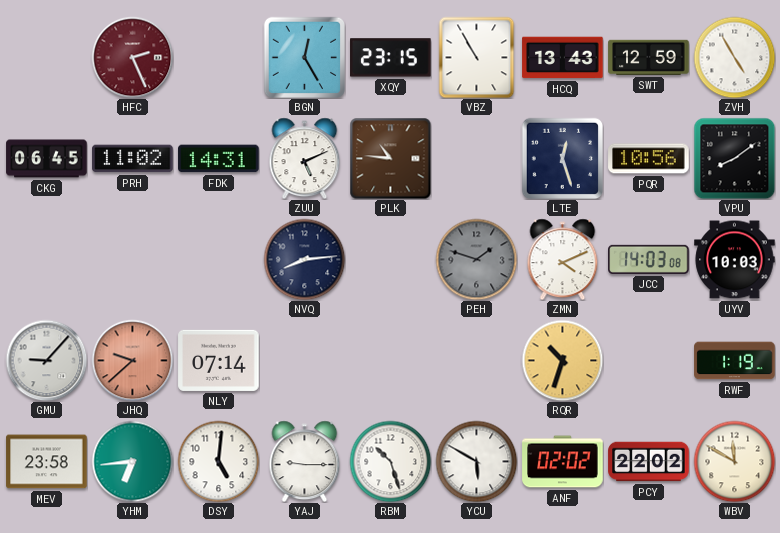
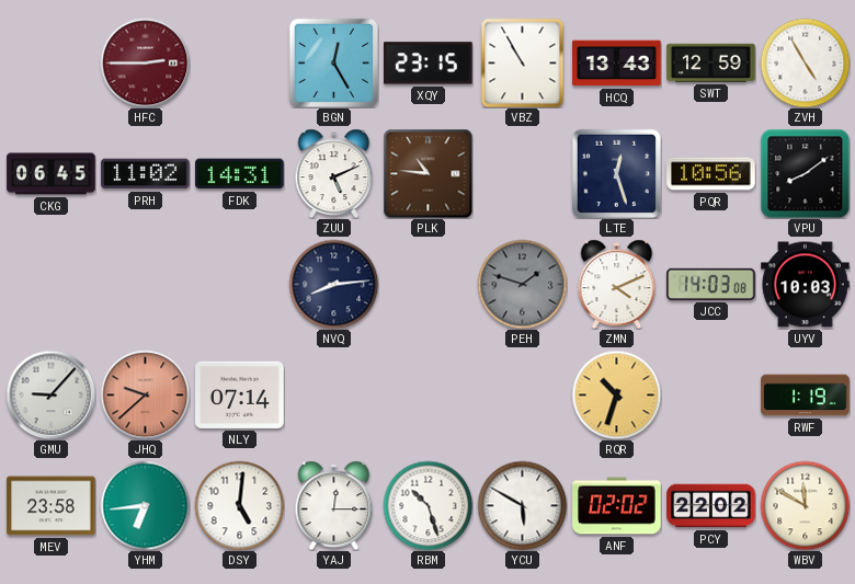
HFC: 2:26 -> 2:45
YAJ: 9:15 -> 12:15
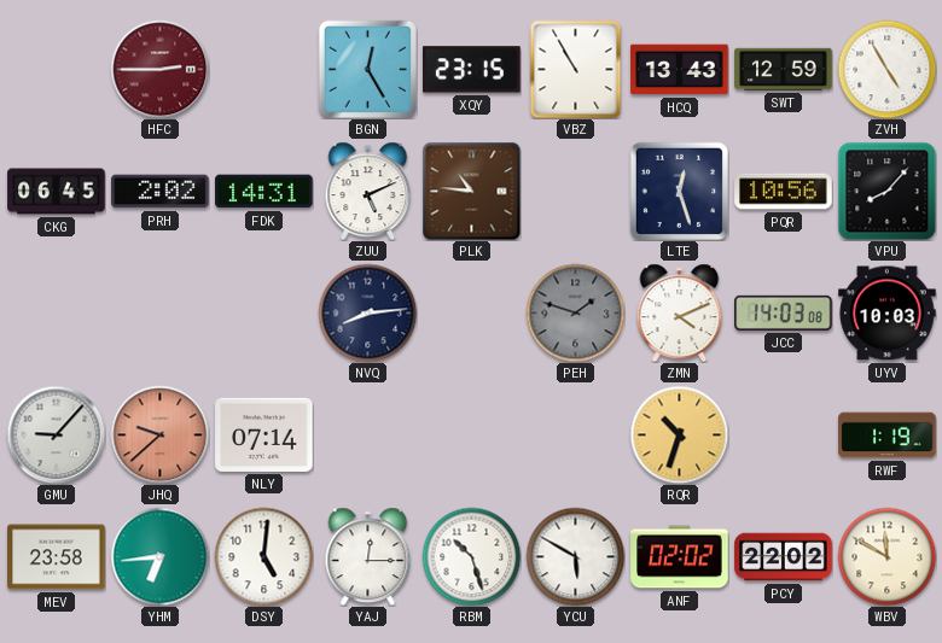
PRH: 11:02 -> 2:02
VPU: 8:09 -> 8:07
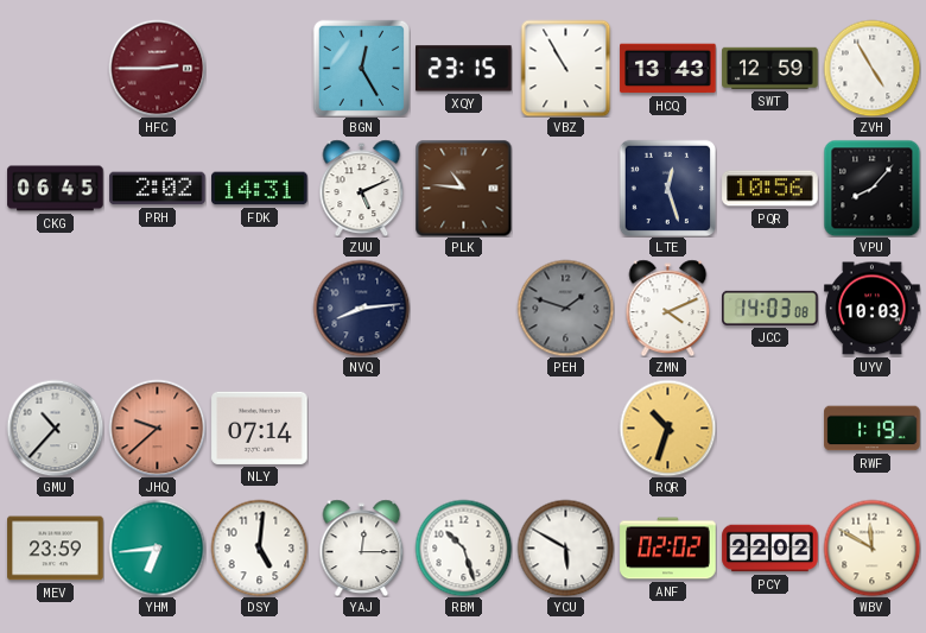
GMU: 9:07 -> 10:37
MEV: 23:58 -> 23:59
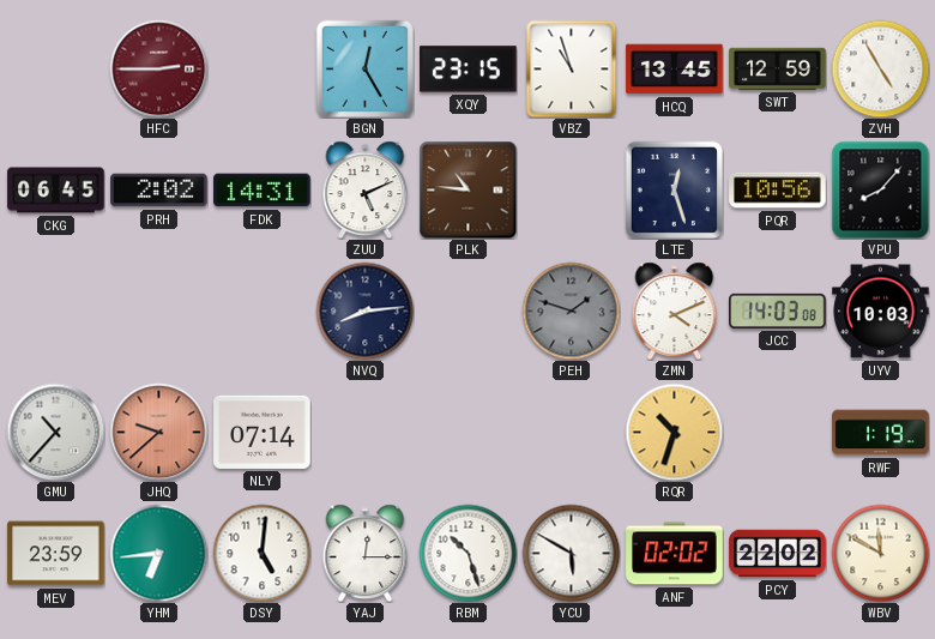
VBZ: 10:55 -> 10:57
HCQ: 13:43 -> 13:45
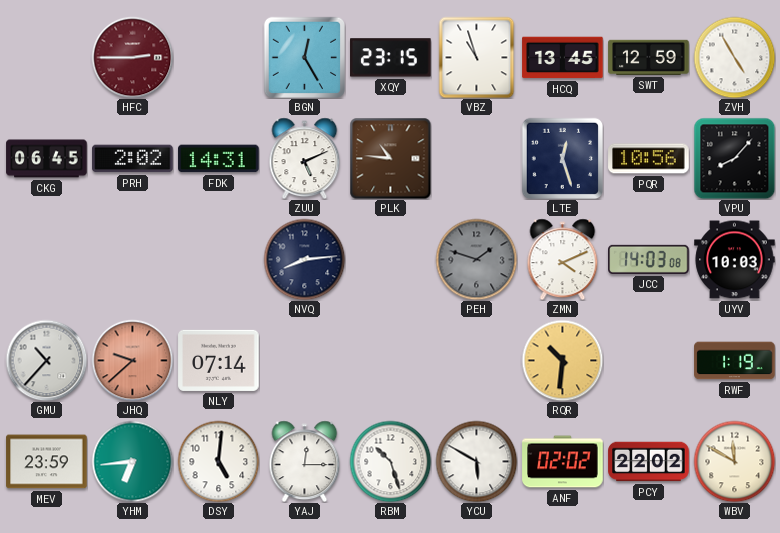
RQR: 10:33 -> 10:31
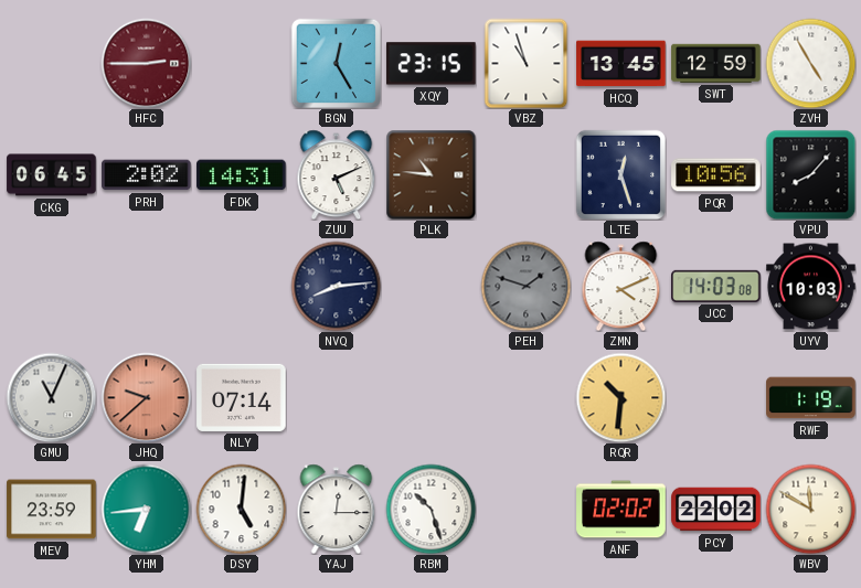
GMU: 10:37 -> 11:04
YCU: 5:50 -> none
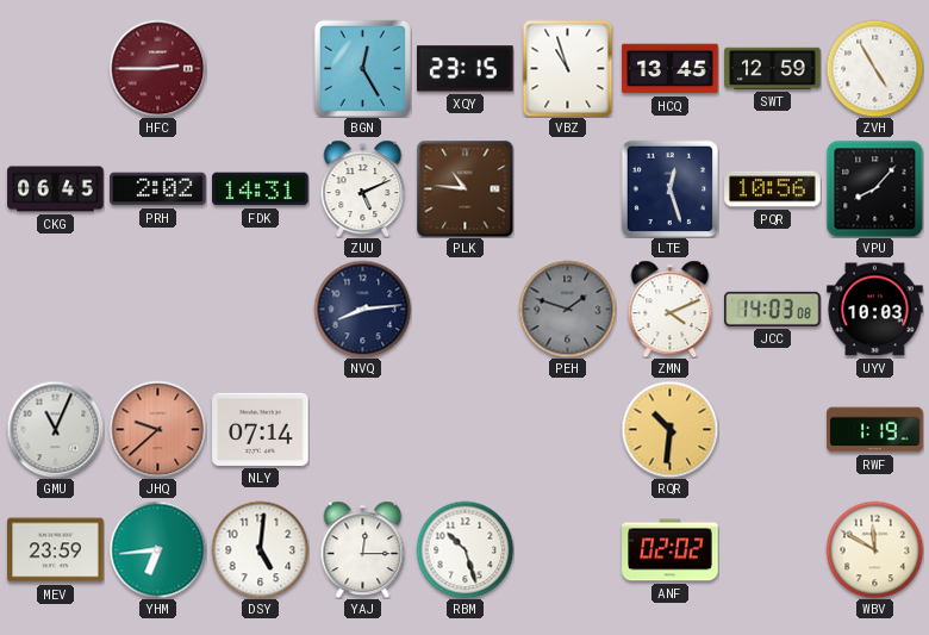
PCY: 22:02 -> none
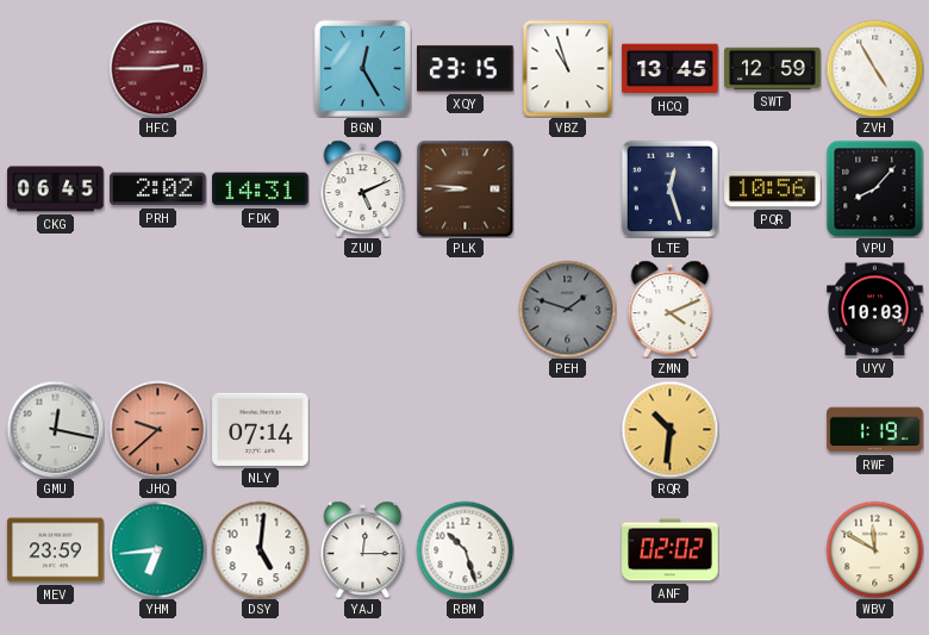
PLK: 10:46 -> 8:46
NVQ: 8:14 -> none
JCC: 14:03 -> none
GMU: 11:04 -> 12:17
